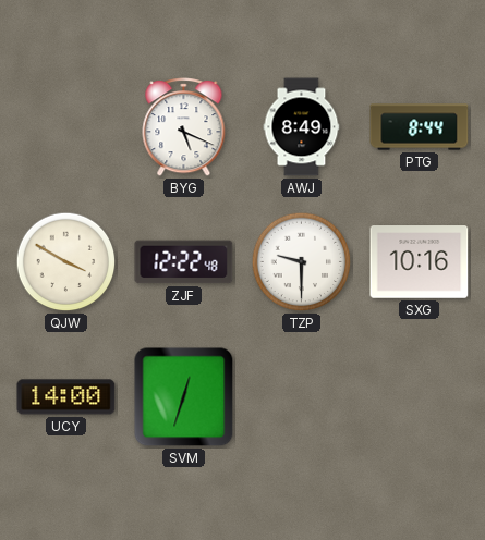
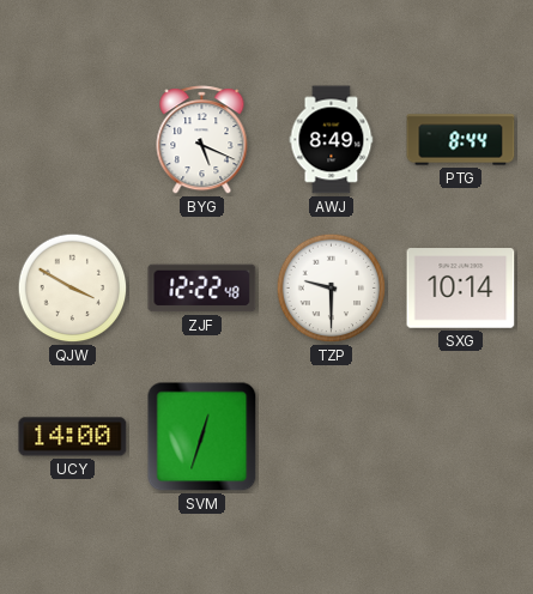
SXG: 10:16 -> 10:14
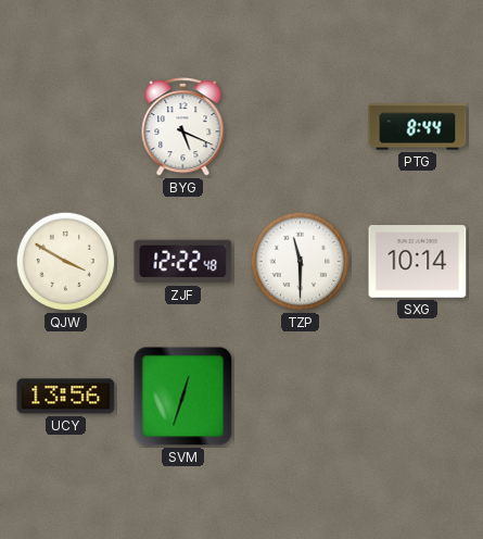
AWJ: 8:49 -> none
TZP: 9:30 -> 11:30
UCY: 14:00 -> 13:56
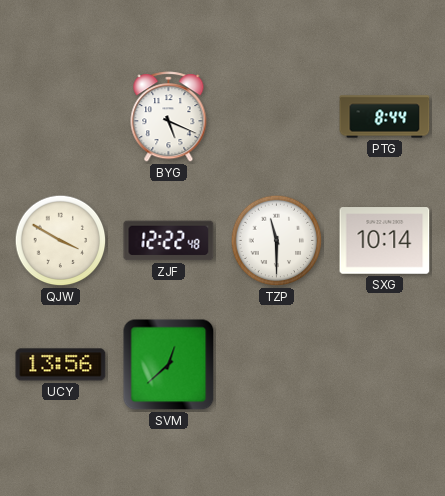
SVM: 12:33 -> 12:38
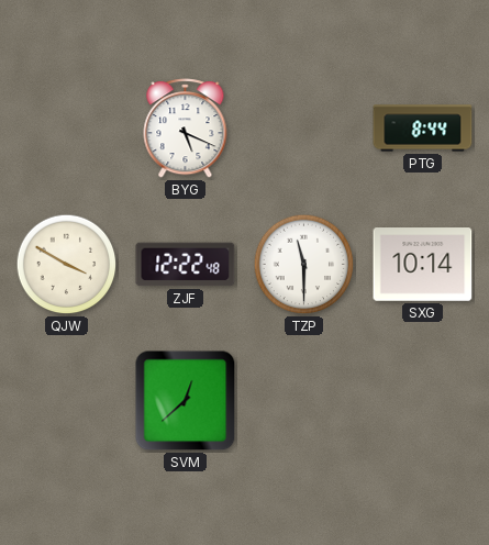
UCY: 13:56 -> none
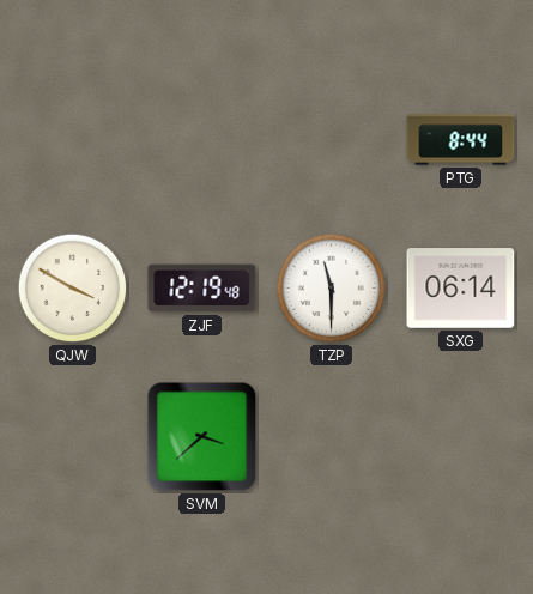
BYG: 5:19 -> none
ZJF: 12:22 -> 12:19
SXG: 10:14 -> 06:14
SVM: 12:38 -> 3:38
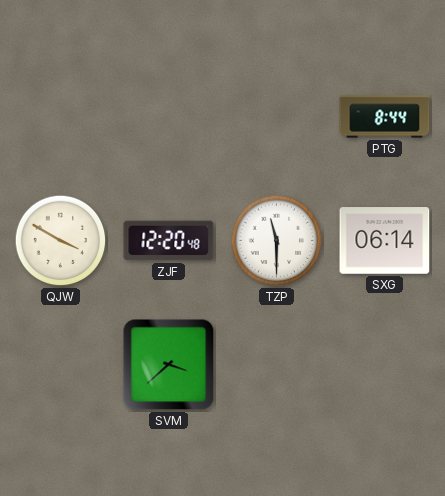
ZJF: 12:19 -> 12:20
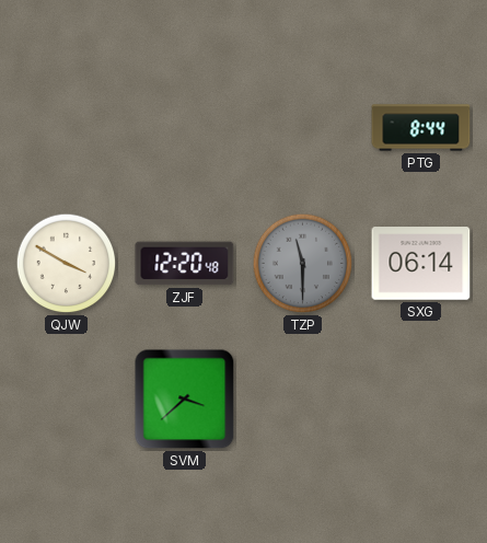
TZP dial: white -> grey
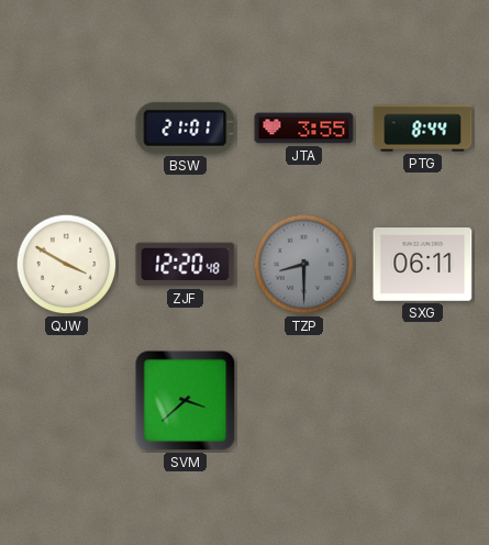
BSW: none -> 21:01
JTA: none -> 3:55
TZP: 11:30 -> 8:30
SXG: 06:14 -> 06:11
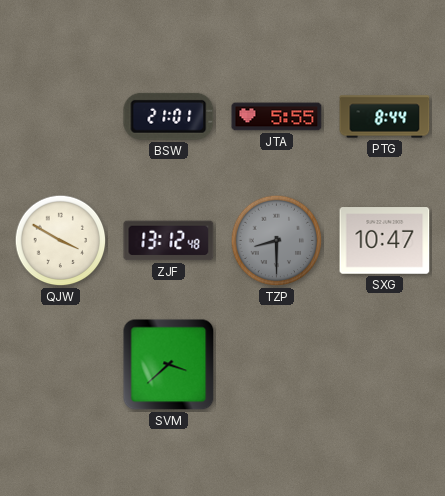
JTA: 3:55 -> 5:55
ZJF: 12:20 -> 13:12
SXG: 06:11 -> 10:47
